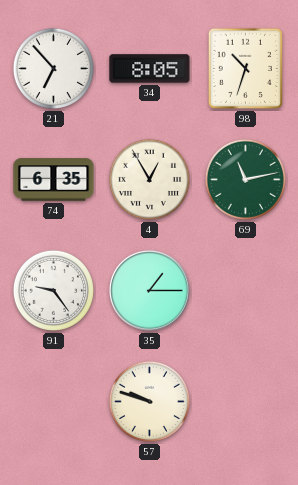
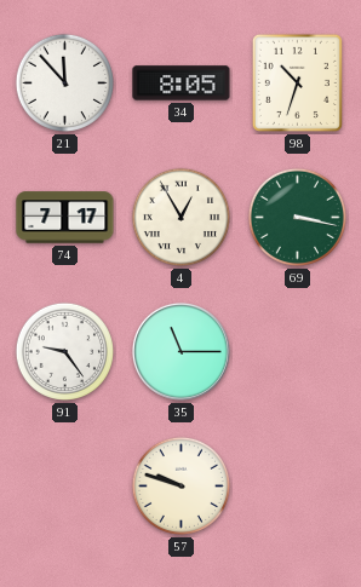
21: 6:53 -> 11:53
74: 6:35 -> 7:17
69: 11:13 -> 3:17
35: 1:15 -> 11:15
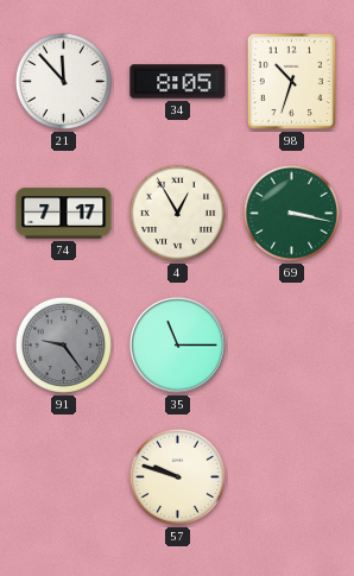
91 dial: white -> grey
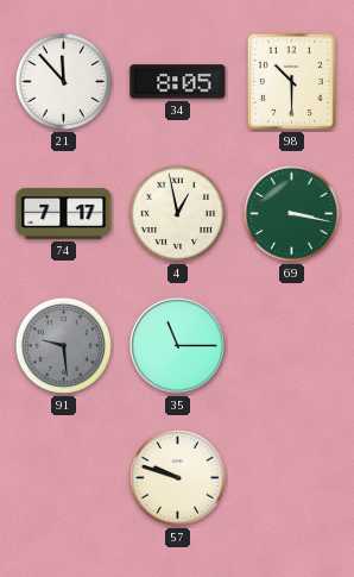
98: 10:33 -> 10:30
4: 12:55 -> 12:58
91: 9:24 -> 9:29
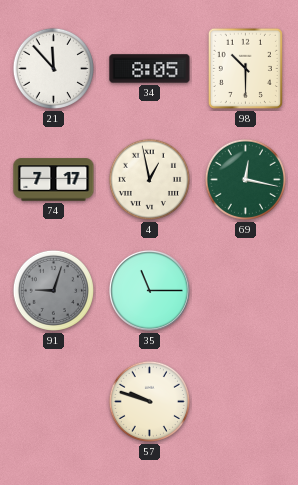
69: 3:17 -> 12:17
91: 9:29 -> 9:03
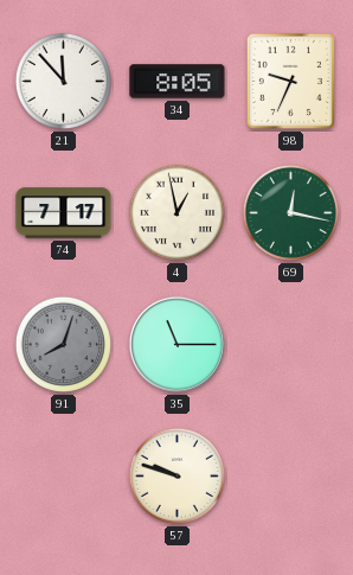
98: 10:30 -> 9:34
91: 9:03 -> 8:03
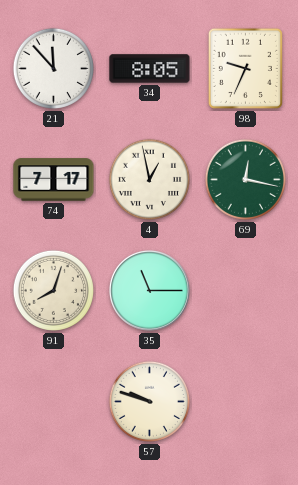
91 dial: grey -> cream
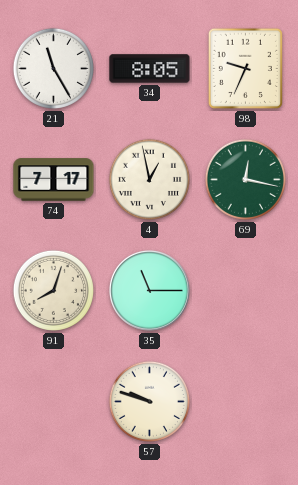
21: 11:53 -> 11:25
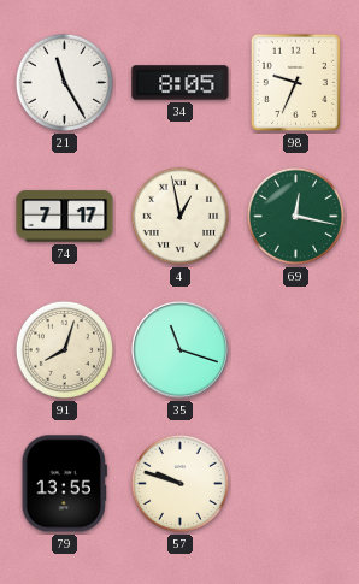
35: 11:15 -> 11:18
79: none -> 13:55
